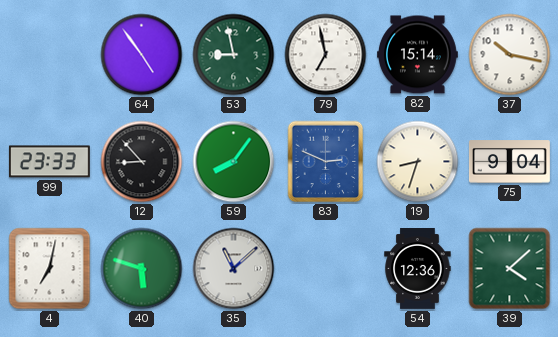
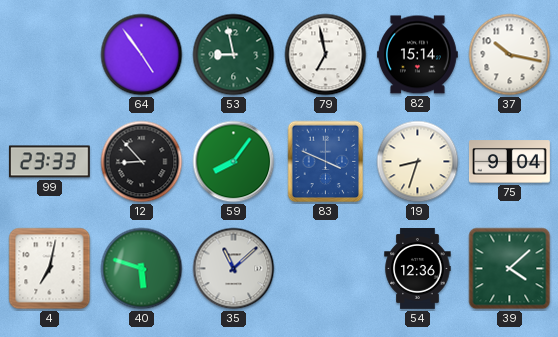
83: 2:49 -> 3:49
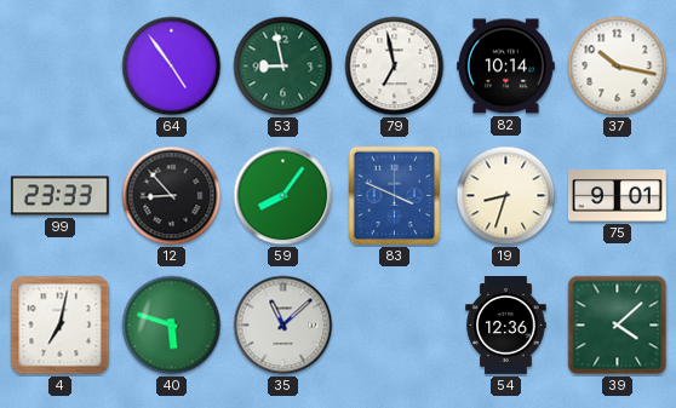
82: 15:14 -> 10:14
75: 9:04 -> 9:01
